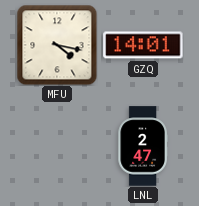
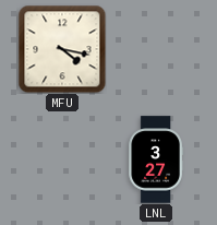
GZQ: 14:01 -> none
LNL: 2:47 -> 3:27
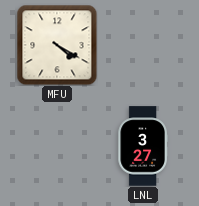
MFU: 4:17 -> 4:20
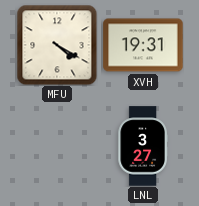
XVH: none -> 19:31
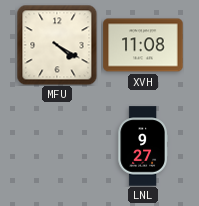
XVH: 19:31 -> 11:08
LNL: 3:27 -> 9:27
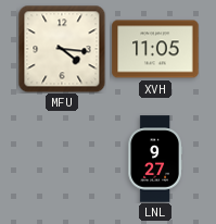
MFU: 4:20 -> 4:16
XVH: 11:08 -> 11:05
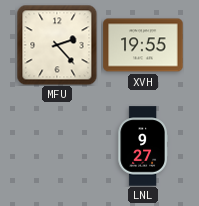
MFU: 4:16 -> 2:23
XVH: 11:05 -> 19:55
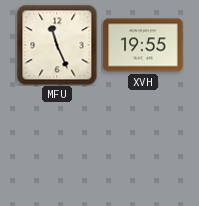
MFU: 2:23 -> 11:26
LNL: 9:27 -> none
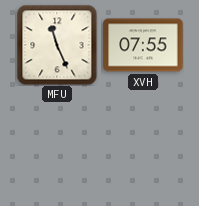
XVH: 19:55 -> 07:55
